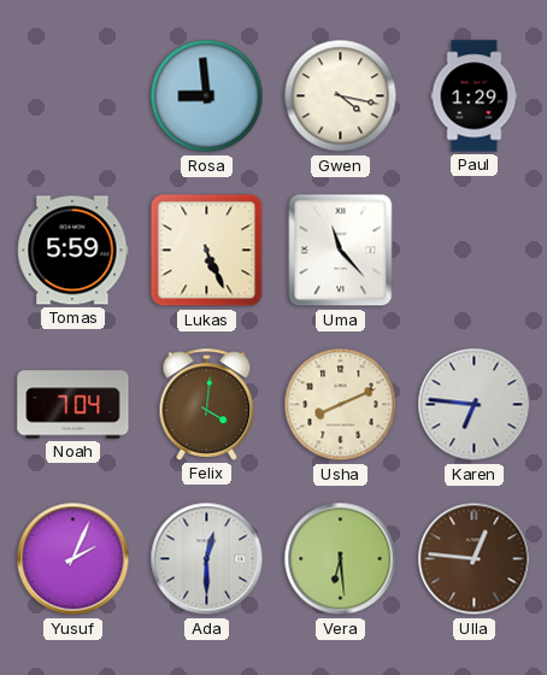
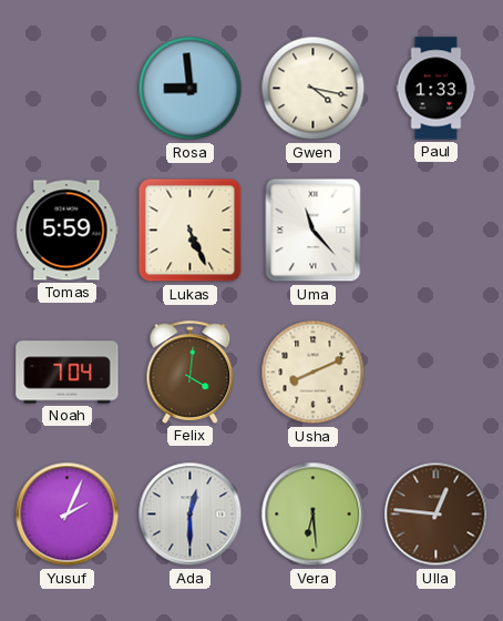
Paul: 1:29 -> 1:33
Karen: 6:46 -> none
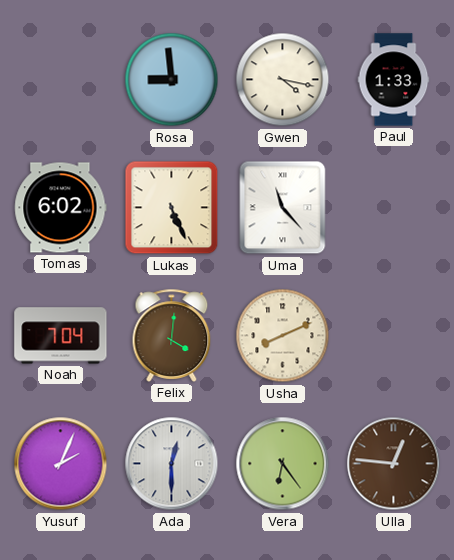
Tomas: 5:59 -> 6:02
Vera: 6:29 -> 6:24
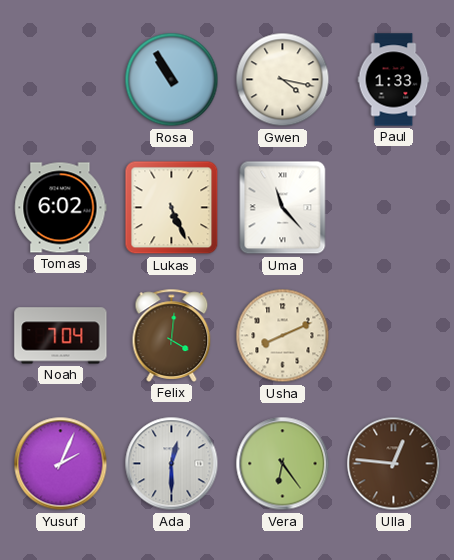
Rosa: 8:59 -> 10:55
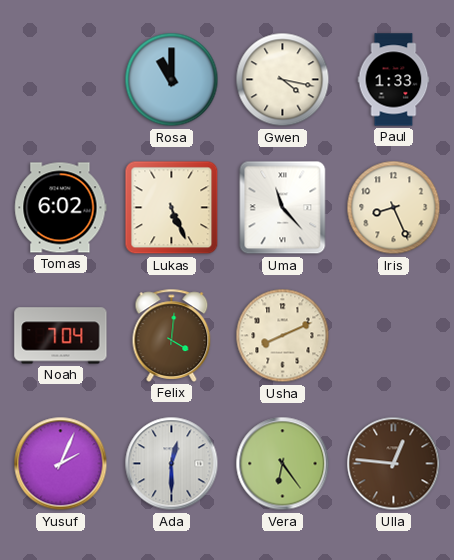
Rosa: 10:55 -> 11:00
Iris: none -> 8:26
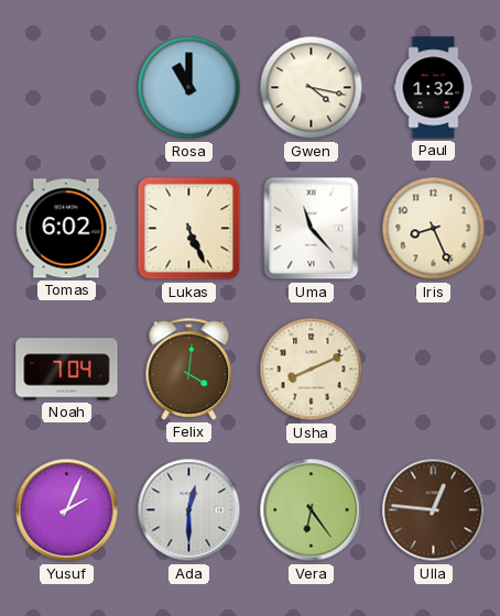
Paul: 1:33 -> 1:32
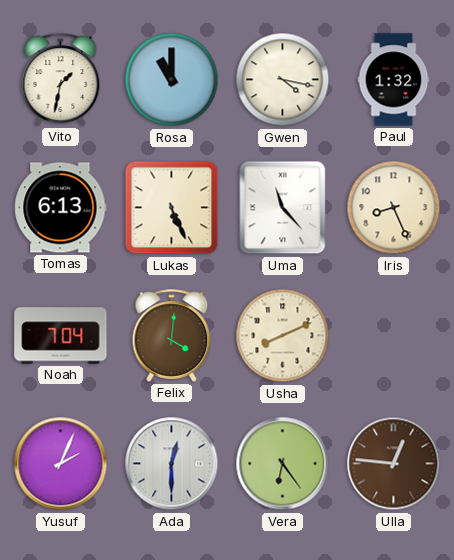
Vito: none -> 1:32
Tomas: 6:02 -> 6:13
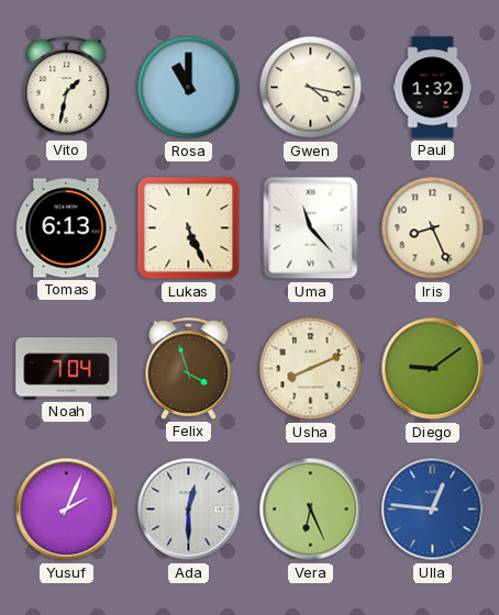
Felix: 4:01 -> 3:57
Diego: none -> 9:09
Vera: 6:24 -> 6:26
Ulla dial: brown -> blue
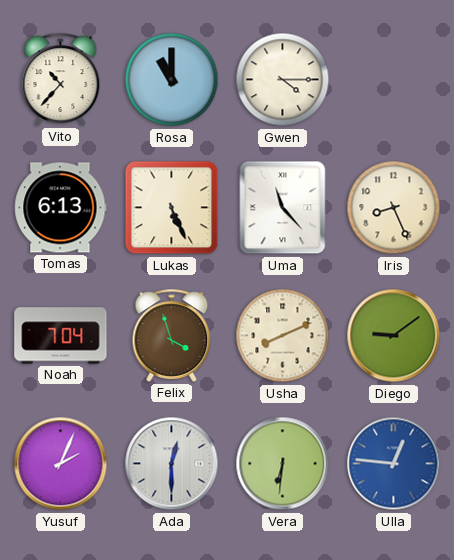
Vito: 1:32 -> 10:37
Gwen: 4:17 -> 4:15
Paul: 1:32 -> none
Vera: 6:26 -> 6:31
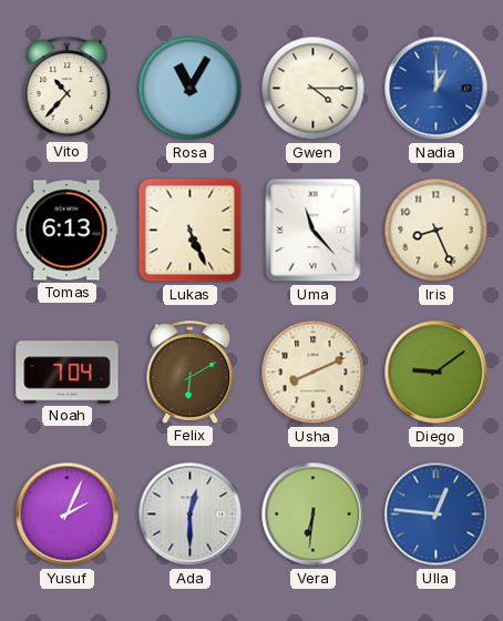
Rosa: 11:00 -> 11:05
Nadia: none -> 1:00
Felix: 3:57 -> 6:10
